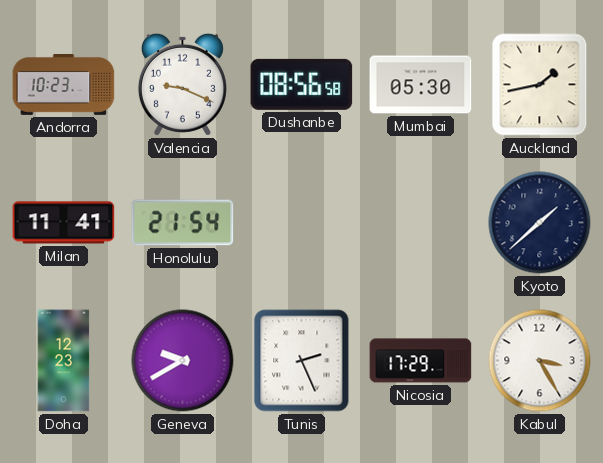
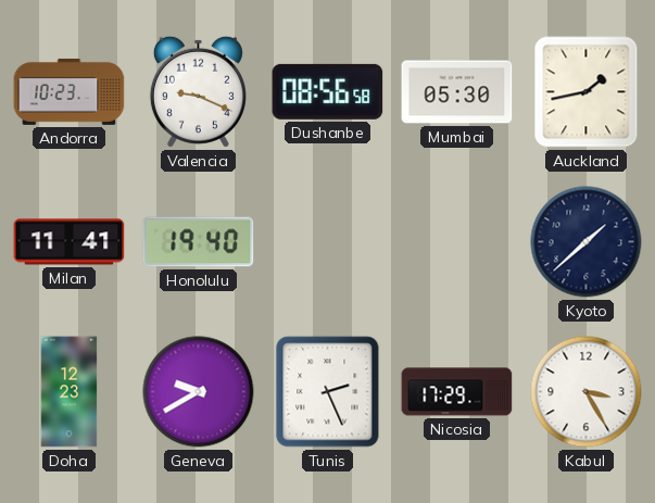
Honolulu: 21:54 -> 19:40
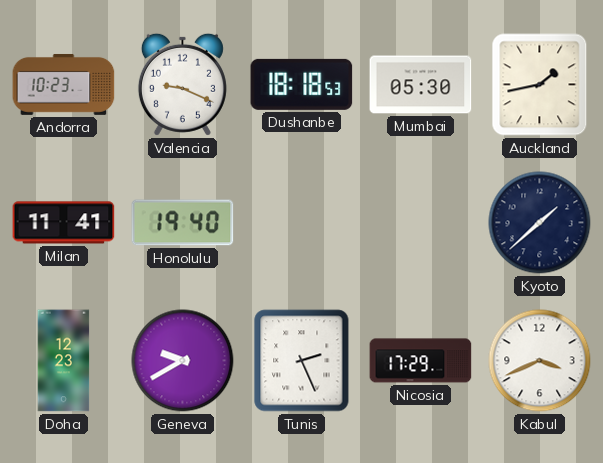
Dushanbe: 08:56 -> 18:18
Kabul: 3:25 -> 3:41
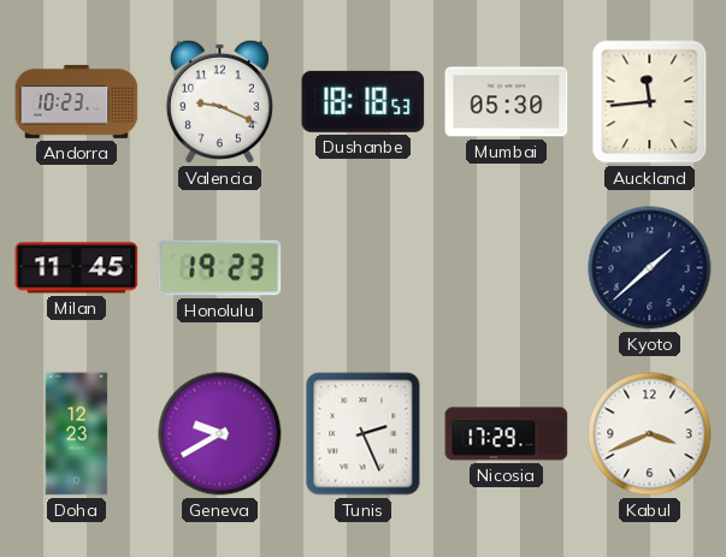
Auckland: 1:43 -> 11:44
Milan: 11:41 -> 11:45
Honolulu: 19:40 -> 19:23
